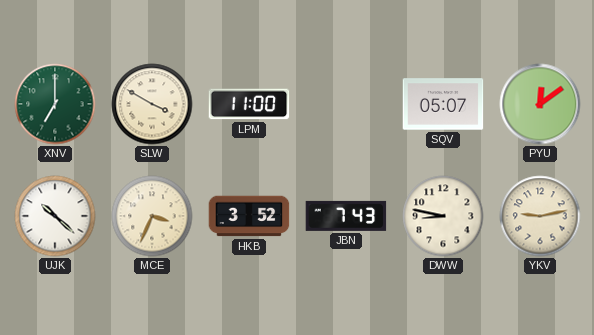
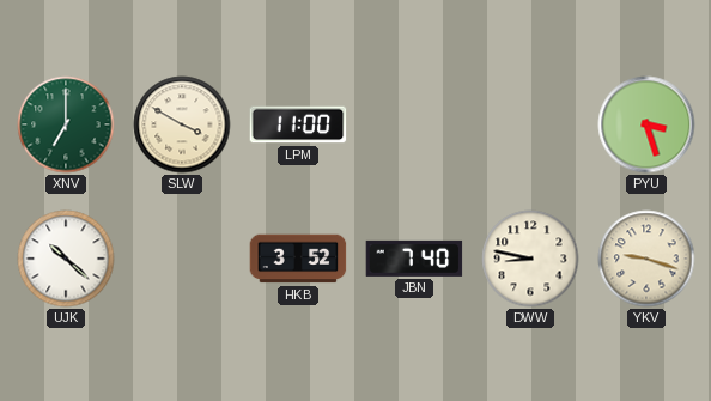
SQV: 05:07 -> none
PYU: 12:09 -> 3:27
MCE: 3:34 -> none
JBN: 7:43 -> 7:40
YKV: 9:13 -> 9:18
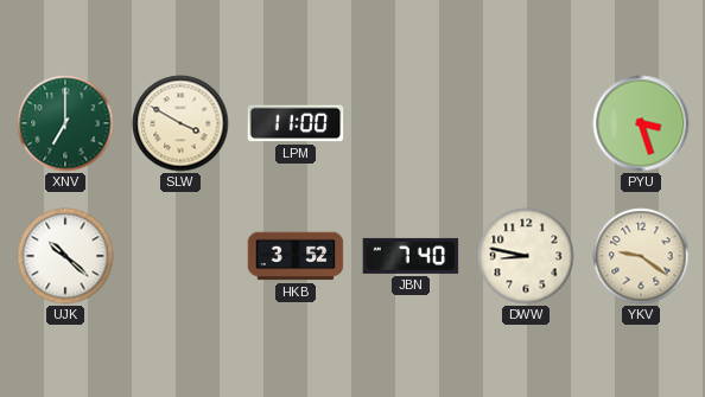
YKV: 9:18 -> 9:21
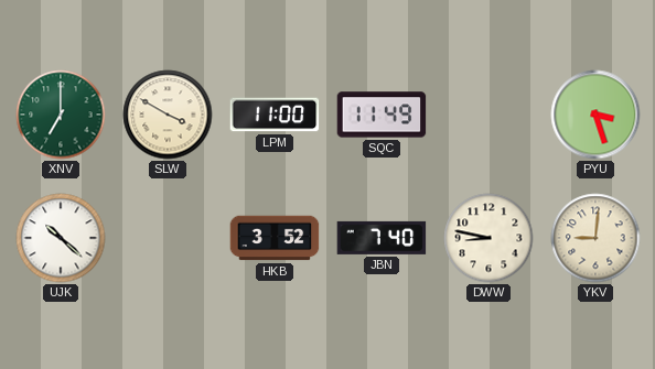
SQC: none -> 11:49
YKV: 9:21 -> 9:01
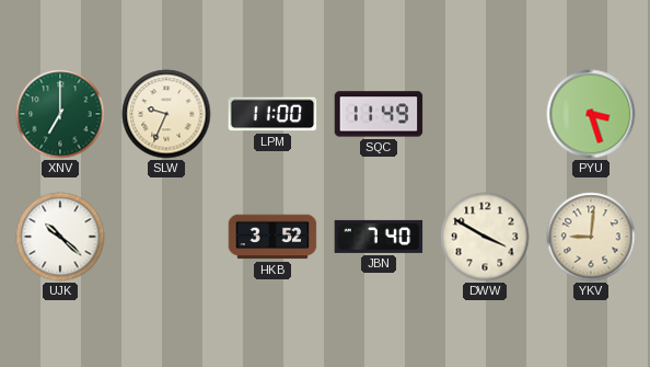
SLW: 3:50 -> 9:34
DWW: 8:47 -> 3:50
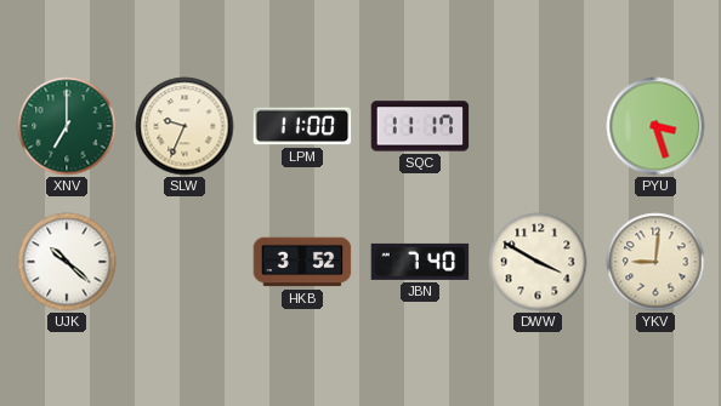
SQC: 11:49 -> 11:17
